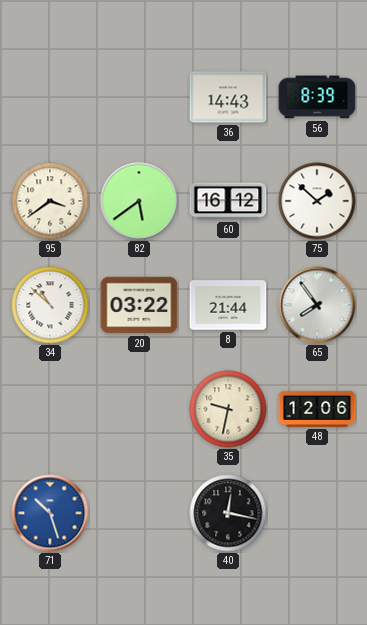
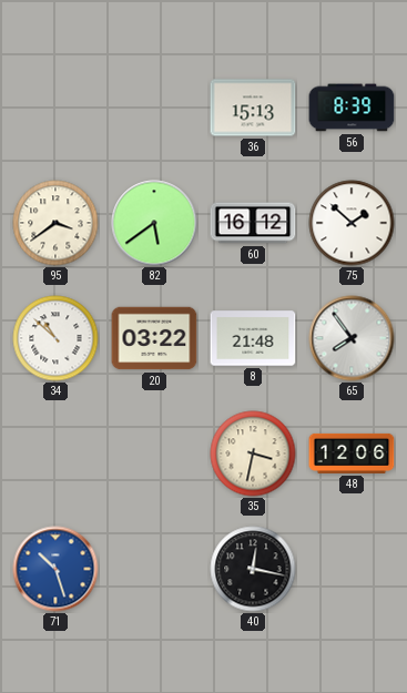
36: 14:43 -> 15:13
8: 21:44 -> 21:48
35: 9:32 -> 3:32
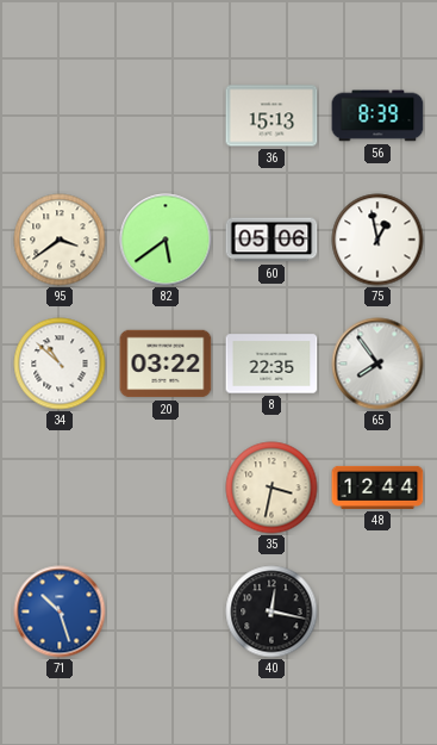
60: 16:12 -> 05:06
75: 1:52 -> 12:58
8: 21:48 -> 22:35
48: 12:06 -> 12:44
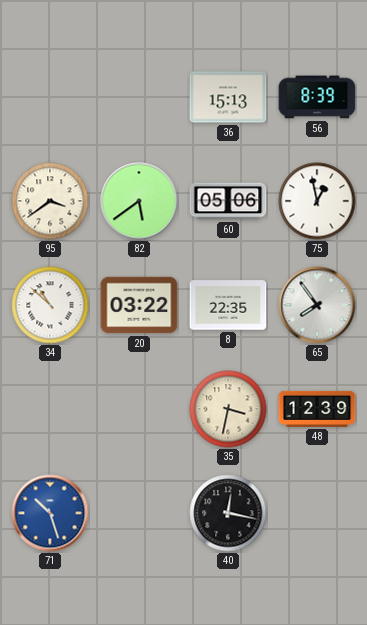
48: 12:44 -> 12:39
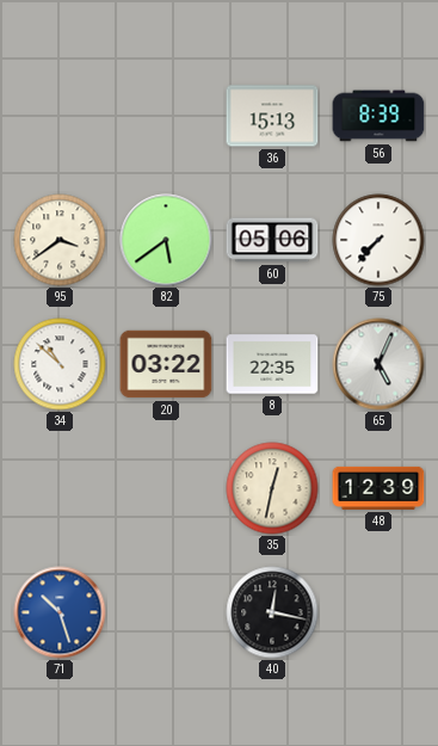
75: 12:58 -> 7:37
65: 7:54 -> 5:04
35: 3:32 -> 12:32
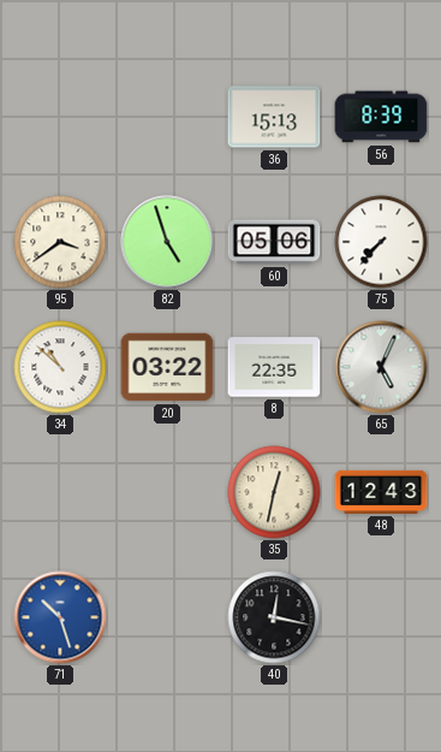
82: 5:39 -> 4:57
48: 12:39 -> 12:43
